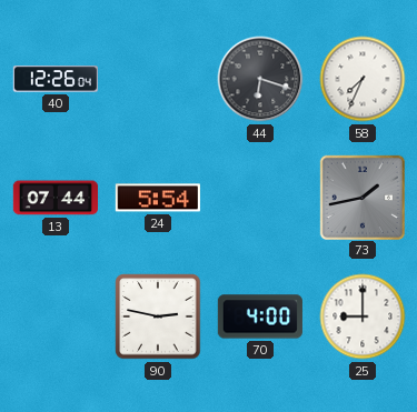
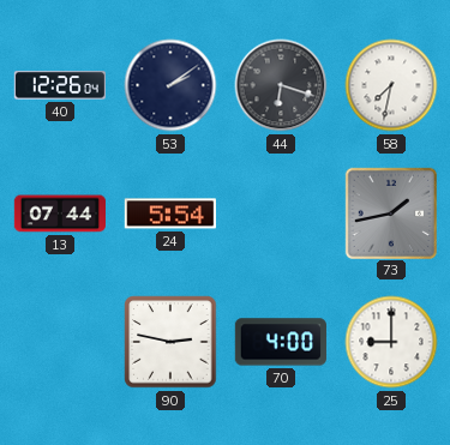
53: none -> 2:09
58: 7:34 -> 7:32
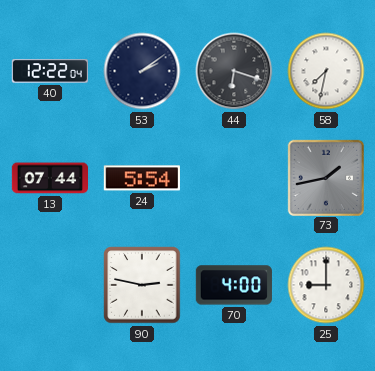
40: 12:26 -> 12:22
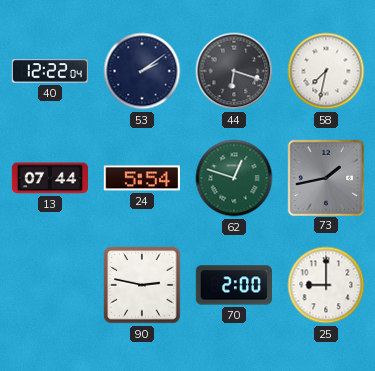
62: none -> 12:48
70: 4:00 -> 2:00
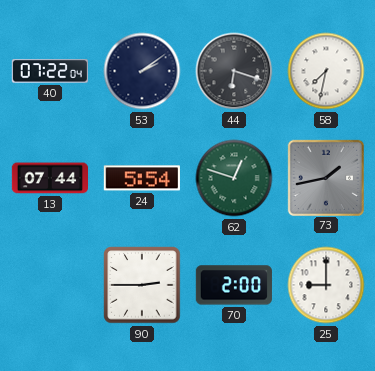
40: 12:22 -> 07:22
90: 2:47 -> 2:45
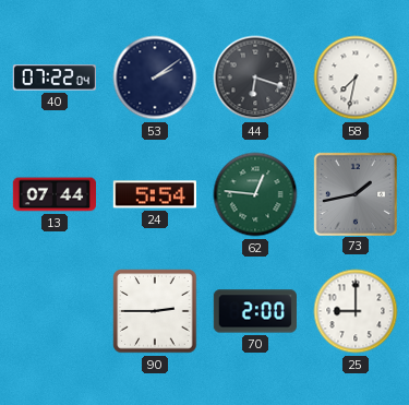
62: 12:48 -> 12:46
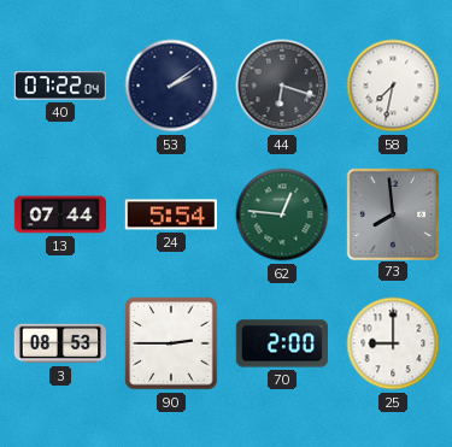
73: 1:43 -> 7:59
3: none -> 08:53
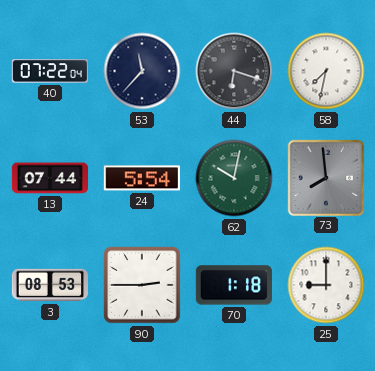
53: 2:09 -> 11:37
62: 12:46 -> 10:02
70: 2:00 -> 1:18
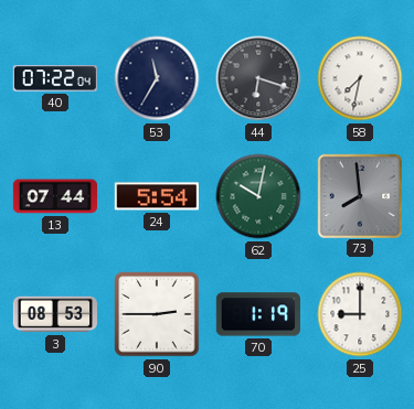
53: 11:37 -> 11:35
70: 1:18 -> 1:19
